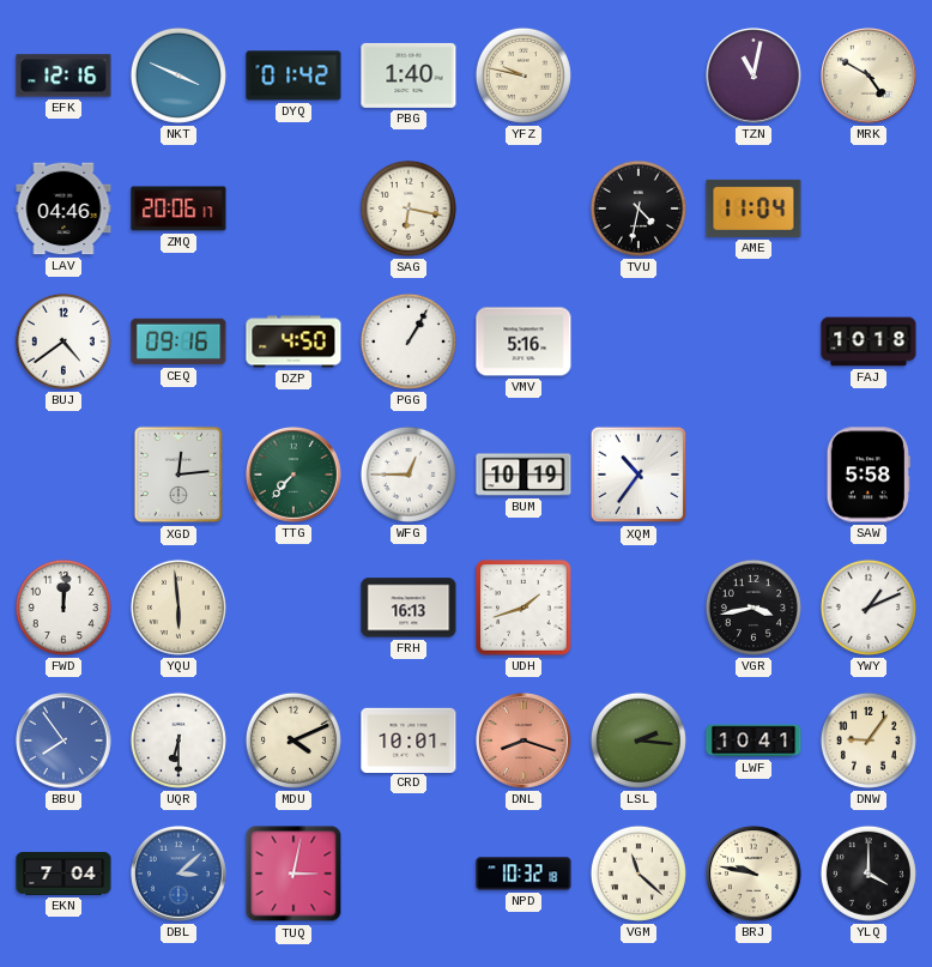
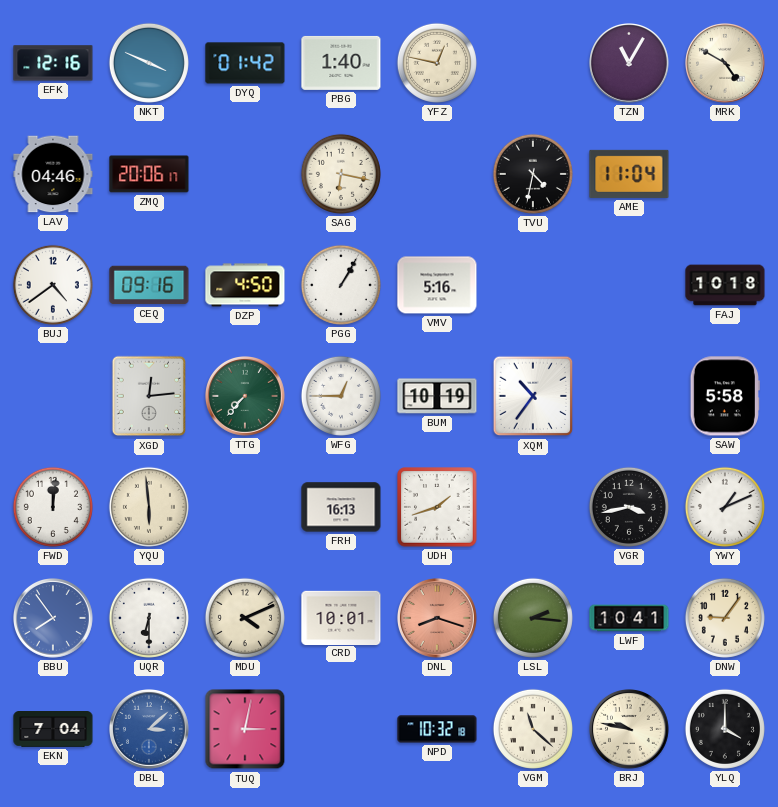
YFZ: 9:47 -> 12:47
TZN: 11:02 -> 11:05
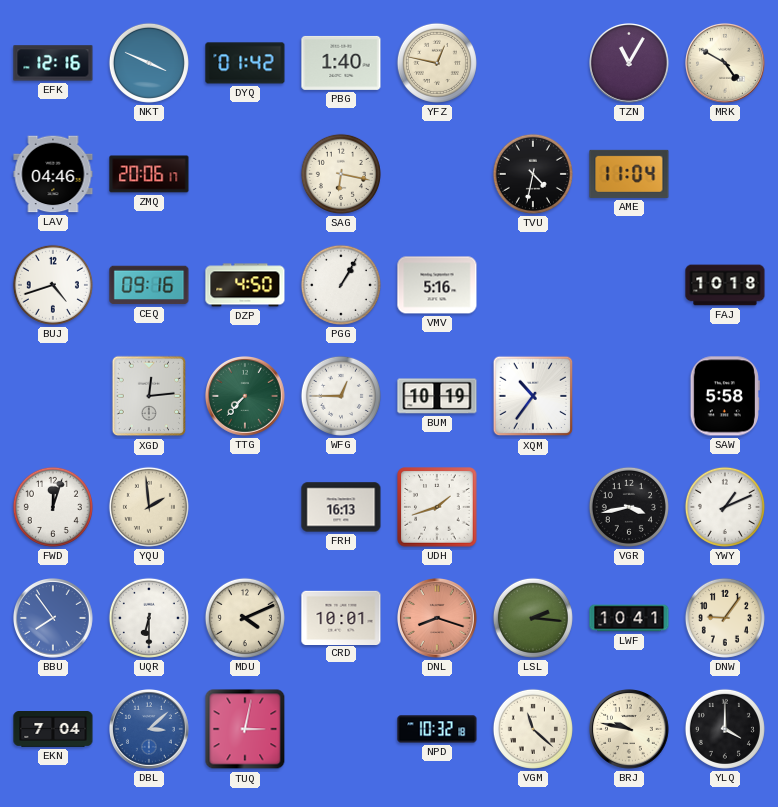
BUJ: 4:39 -> 4:42
FWD: 12:01 -> 12:03
YQU: 5:59 -> 1:59
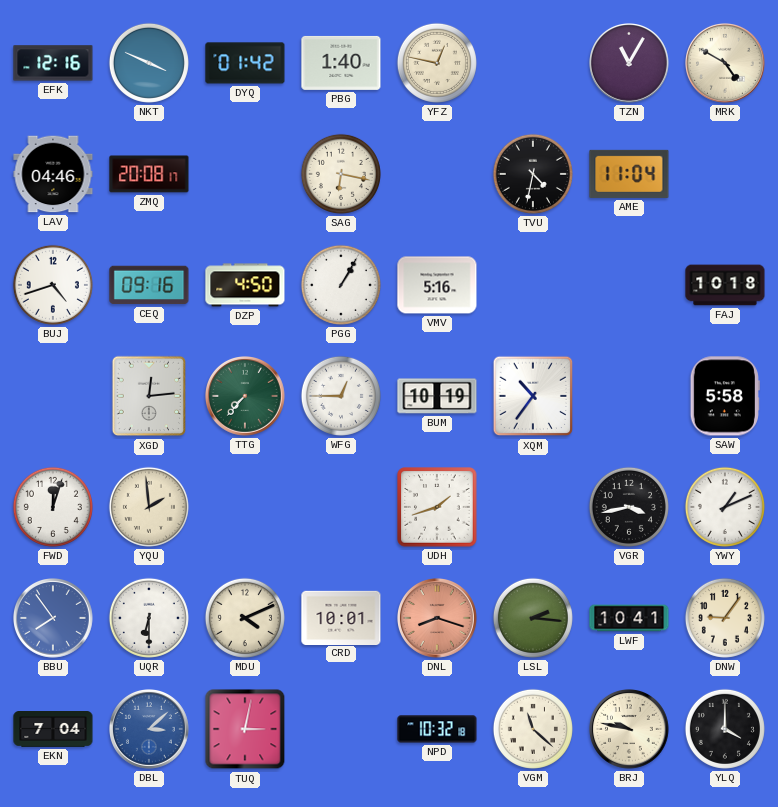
ZMQ: 20:06 -> 20:08
FRH: 16:13 -> none
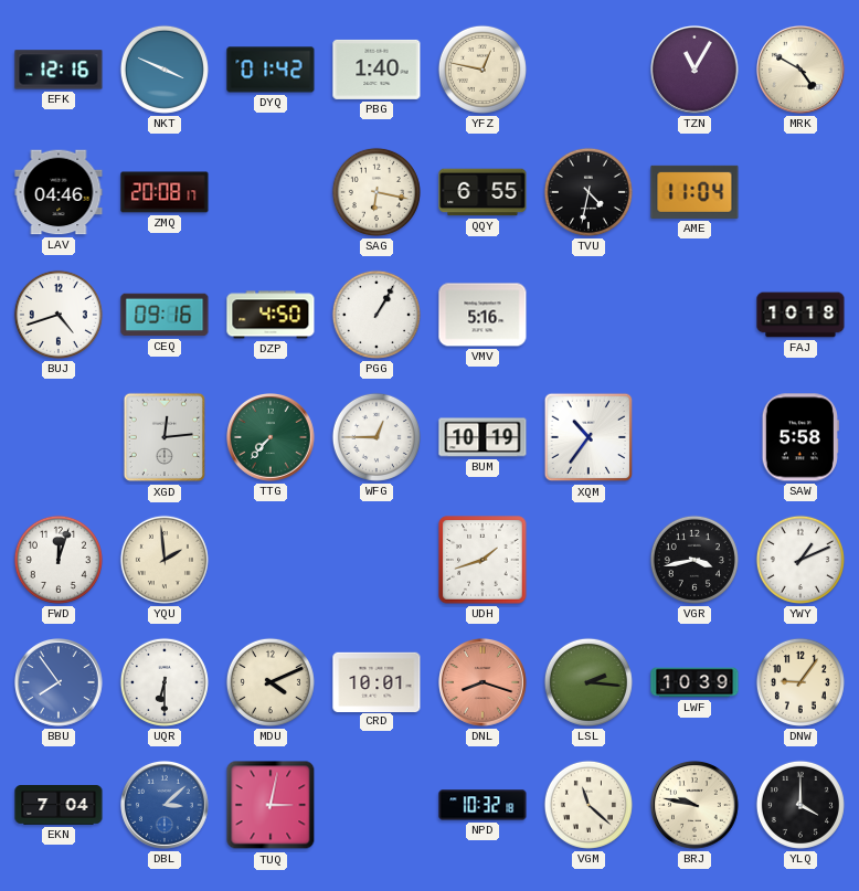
QQY: none -> 6:55
LWF: 10:41 -> 10:39
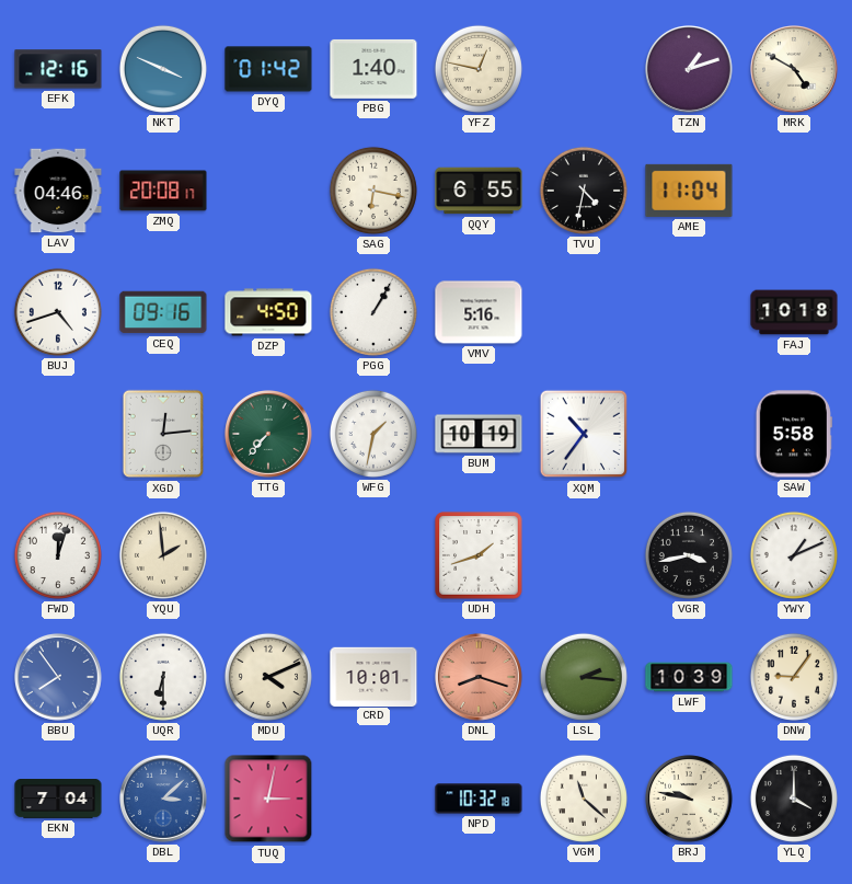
TZN: 11:05 -> 1:12
WFG: 12:45 -> 1:32
